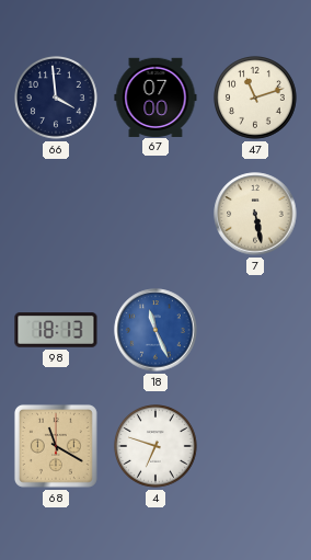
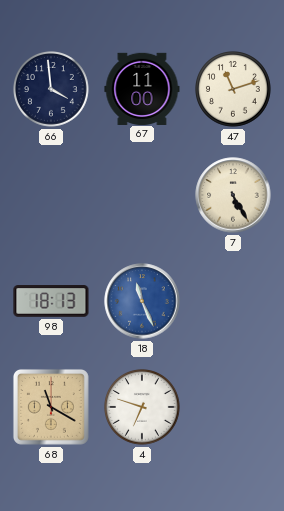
67: 07:00 -> 11:00
7: 5:28 -> 5:25
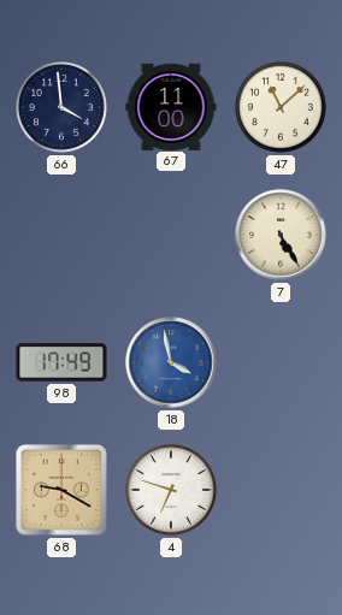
47: 11:12 -> 11:08
98: 18:13 -> 17:49
18: 11:26 -> 3:58
68: 11:20 -> 9:20
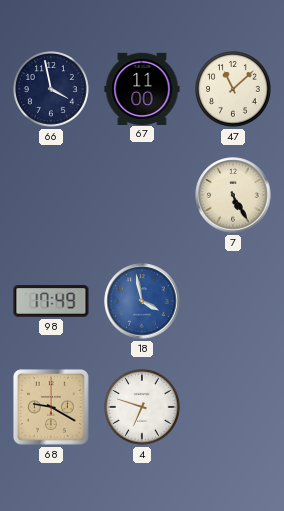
66: 3:59 -> 3:58
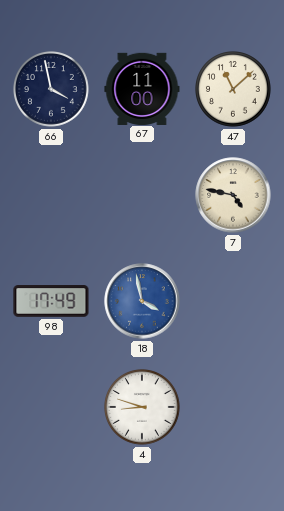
7: 5:25 -> 4:47
68: 9:20 -> none
4: 6:48 -> 8:48
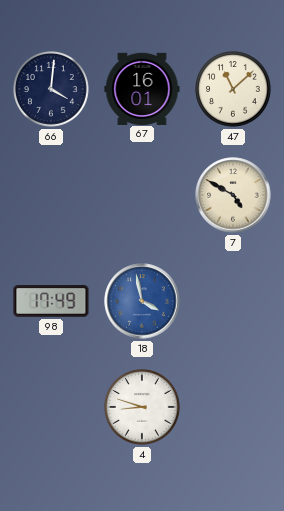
66: 3:58 -> 4:01
67: 11:00 -> 16:01
7: 4:47 -> 4:50
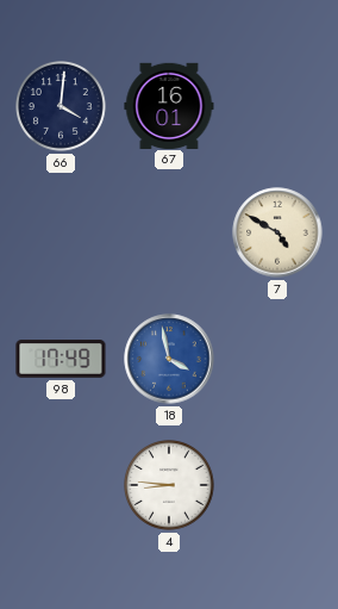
47: 11:08 -> none
4: 8:48 -> 8:46
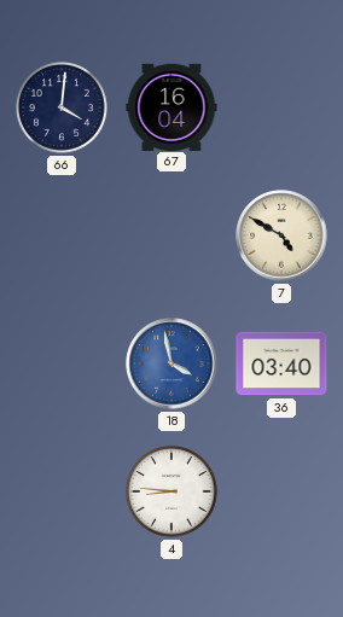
67: 16:01 -> 16:04
98: 17:49 -> none
36: none -> 03:40
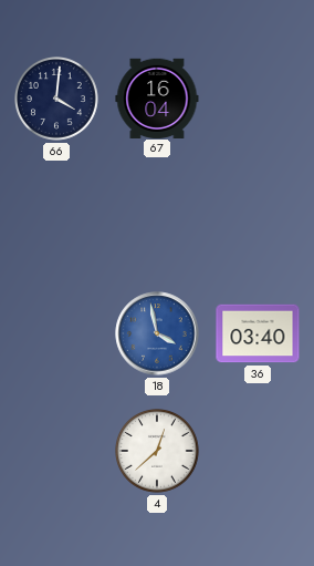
7: 4:50 -> none
4: 8:46 -> 12:38
